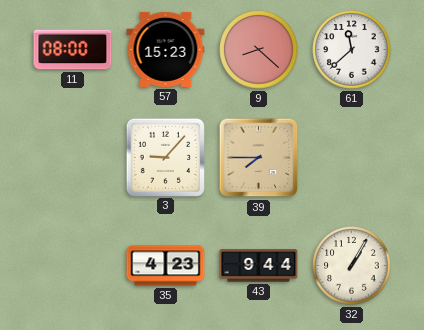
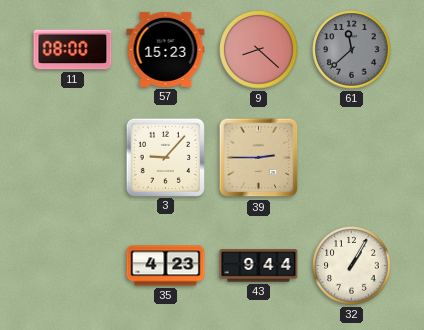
61 dial: white -> grey
39: 7:45 -> 2:45
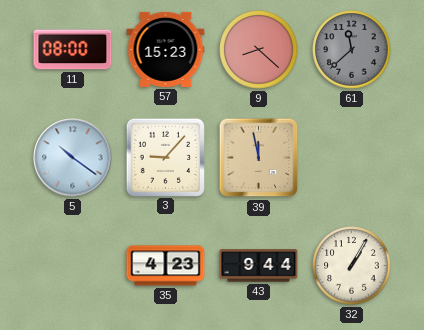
5: none -> 10:21
39: 2:45 -> 11:58
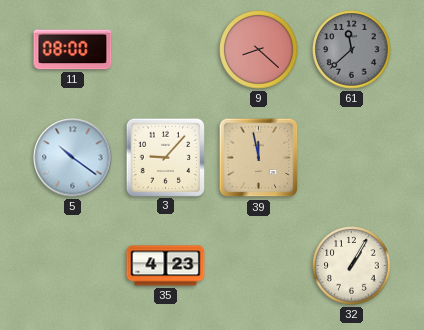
57: 15:23 -> none
43: 9:44 -> none
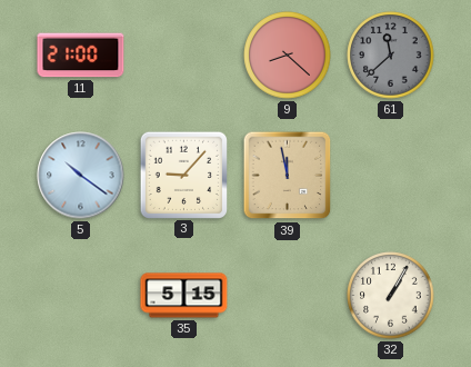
11: 08:00 -> 21:00
35: 4:23 -> 5:15
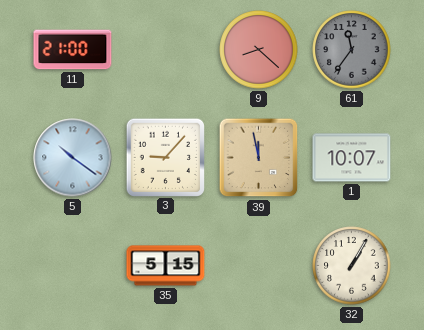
61: 11:38 -> 11:36
1: none -> 10:07
